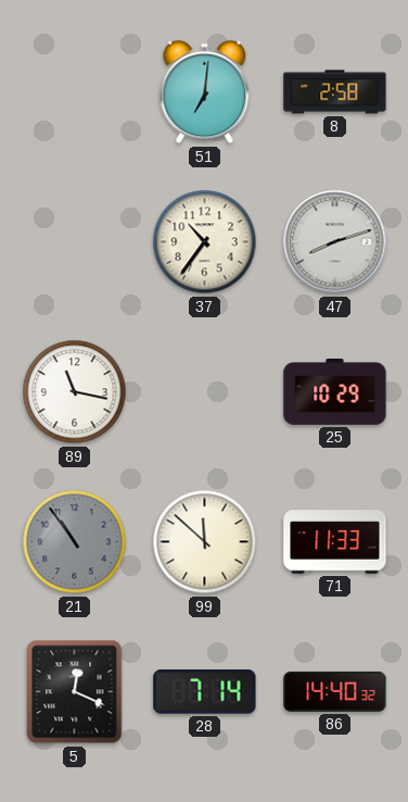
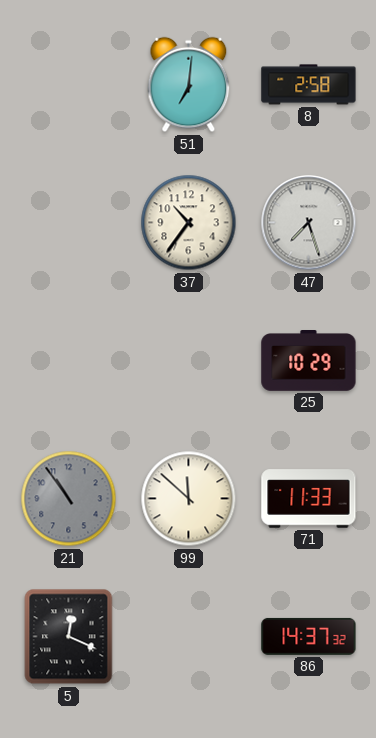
47: 8:12 -> 7:27
89: 11:17 -> none
28: 7:14 -> none
86: 14:40 -> 14:37
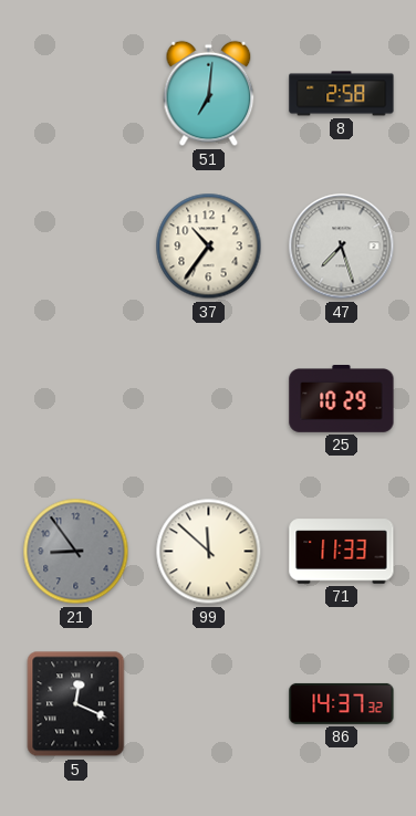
21: 10:54 -> 8:54
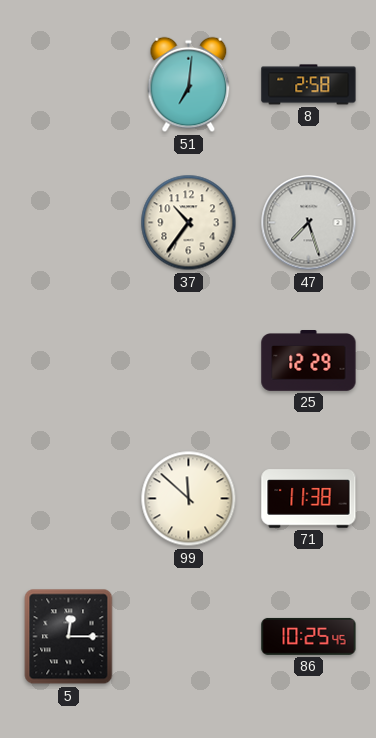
25: 10:29 -> 12:29
21: 8:54 -> none
71: 11:33 -> 11:38
5: 12:19 -> 12:15
86: 14:37 -> 10:25
